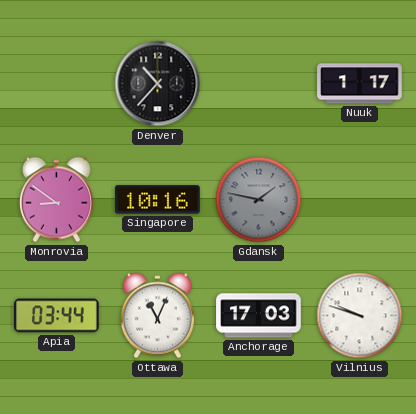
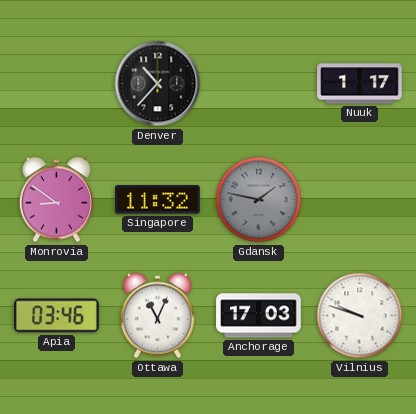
Singapore: 10:16 -> 11:32
Apia: 03:44 -> 03:46
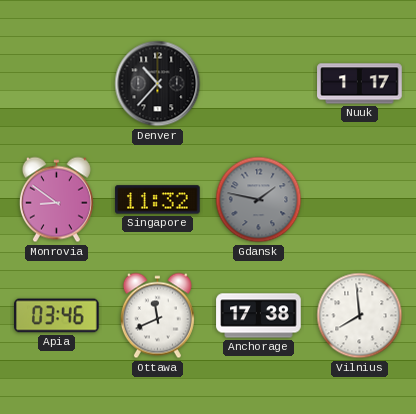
Ottawa: 11:04 -> 11:41
Anchorage: 17:03 -> 17:38
Vilnius: 9:48 -> 7:59
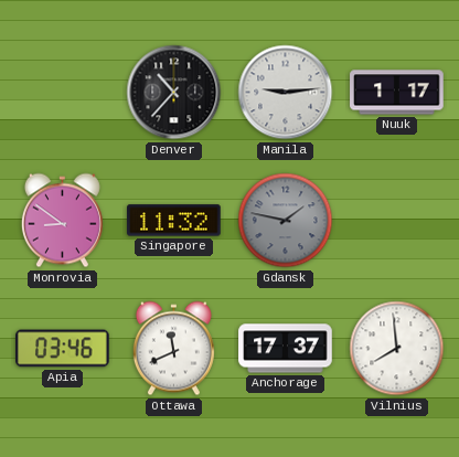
Manila: none -> 9:14
Anchorage: 17:38 -> 17:37
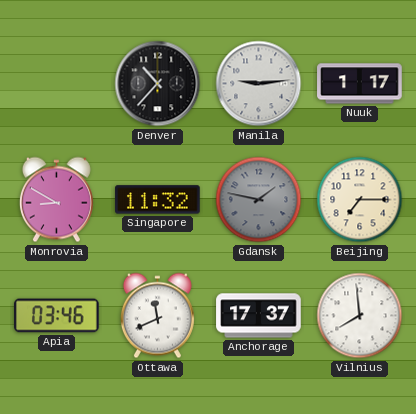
Monrovia: 8:51 -> 8:50
Beijing: none -> 7:15
